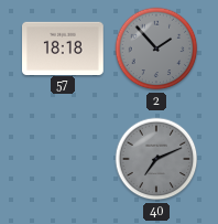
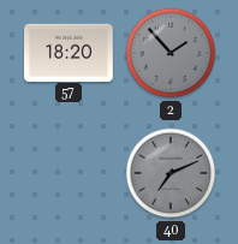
57: 18:18 -> 18:20
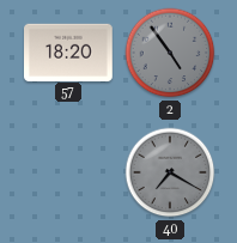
2: 1:53 -> 4:54
40: 7:11 -> 7:20
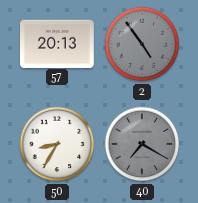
57: 18:20 -> 20:13
50: none -> 8:35
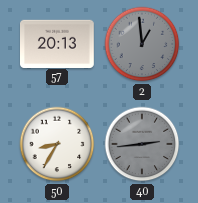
2: 4:54 -> 12:59
40: 7:20 -> 2:44
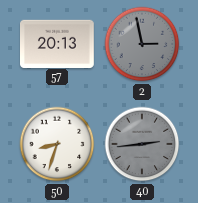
2: 12:59 -> 2:58
50: 8:35 -> 8:33
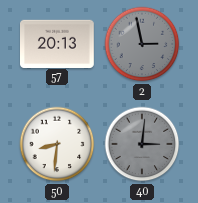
50: 8:33 -> 8:31
40: 2:44 -> 3:01
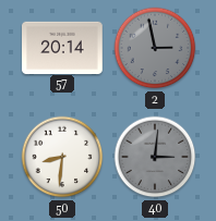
57: 20:13 -> 20:14
